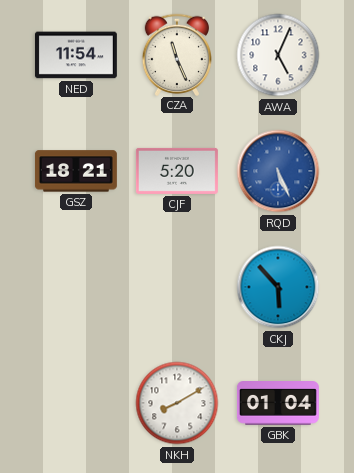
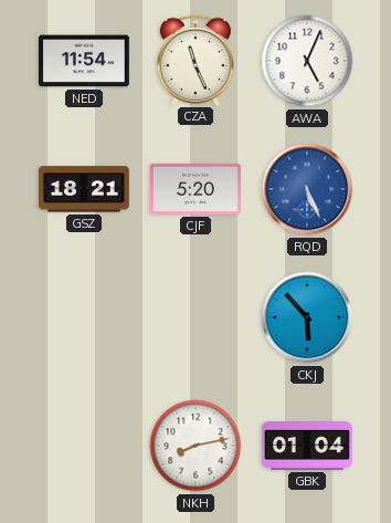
NKH: 8:10 -> 8:13
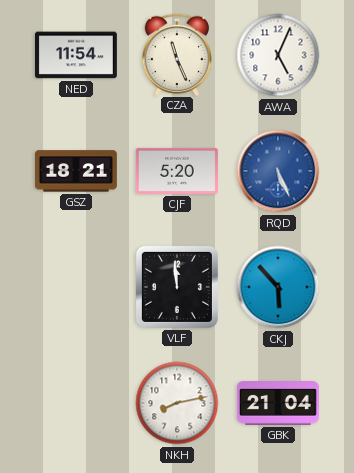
VLF: none -> 11:59
GBK: 01:04 -> 21:04
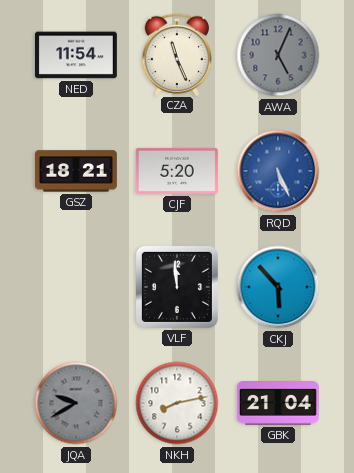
AWA dial: white -> grey
JQA: none -> 9:40
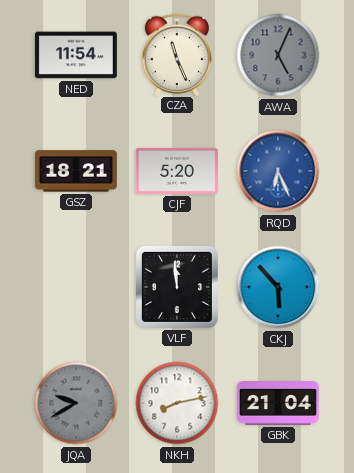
RQD: 5:26 -> 6:26
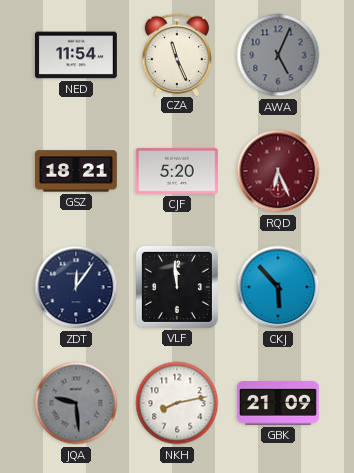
RQD dial: blue -> burgundy
ZDT: none -> 12:06
JQA: 9:40 -> 9:29
GBK: 21:04 -> 21:09
